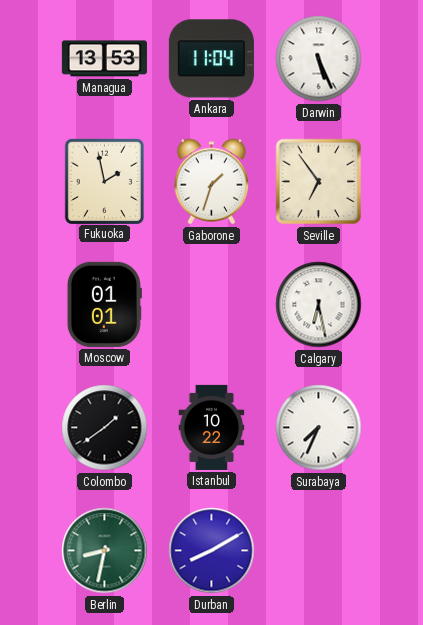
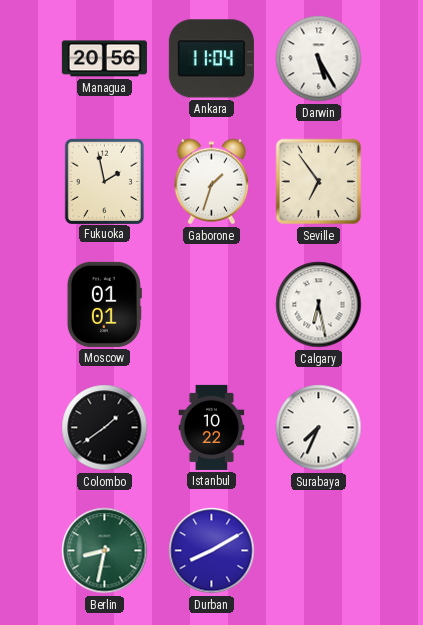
Managua: 13:53 -> 20:56
Darwin: 5:26 -> 5:25
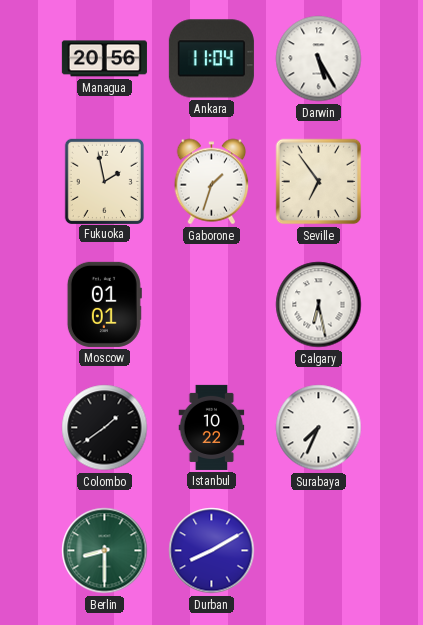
Berlin: 8:32 -> 8:30
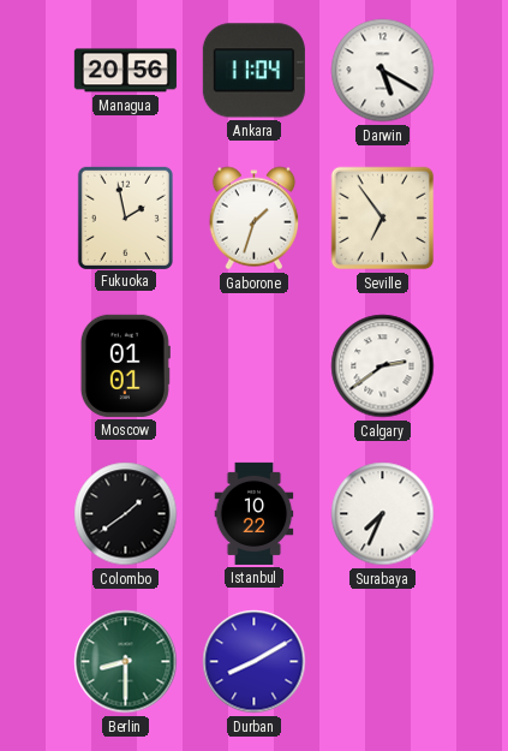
Darwin: 5:25 -> 5:20
Calgary: 6:28 -> 2:39
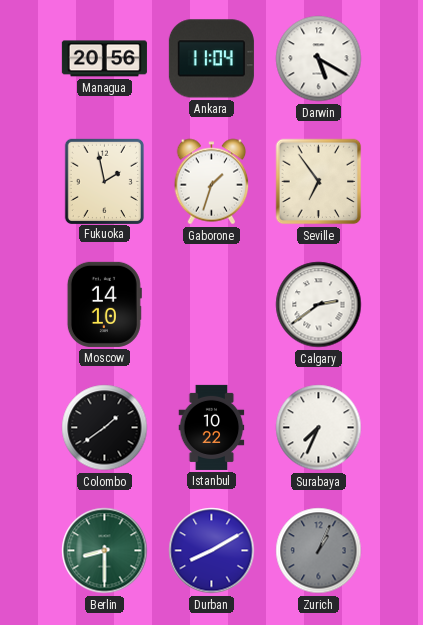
Moscow: 01:01 -> 14:10
Zurich: none -> 1:04
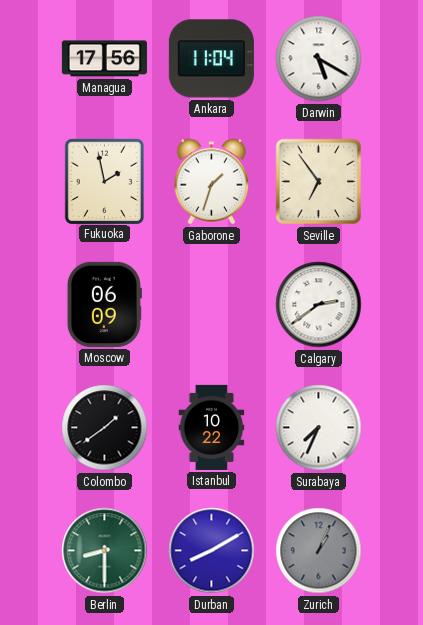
Managua: 20:56 -> 17:56
Moscow: 14:10 -> 06:09
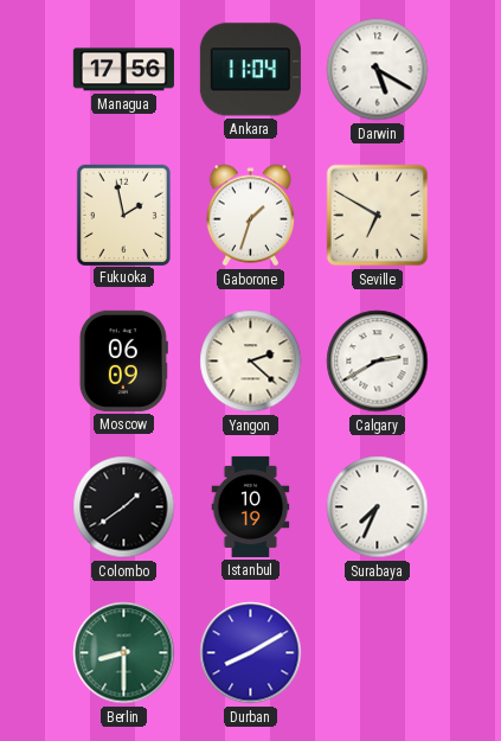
Seville: 6:54 -> 6:50
Yangon: none -> 2:22
Calgary: 2:39 -> 2:40
Istanbul: 10:22 -> 10:19
Zurich: 1:04 -> none
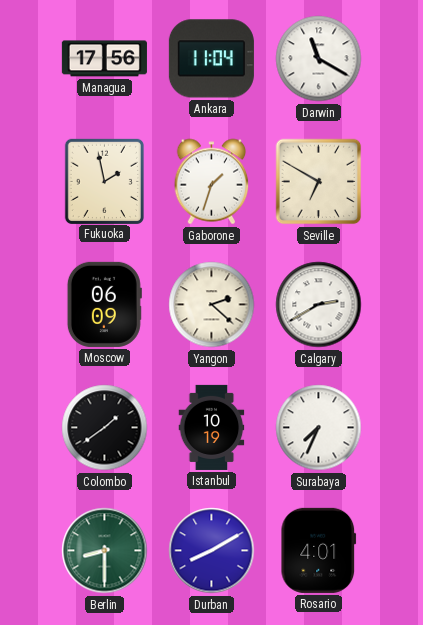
Darwin: 5:20 -> 11:20
Rosario: none -> 4:01
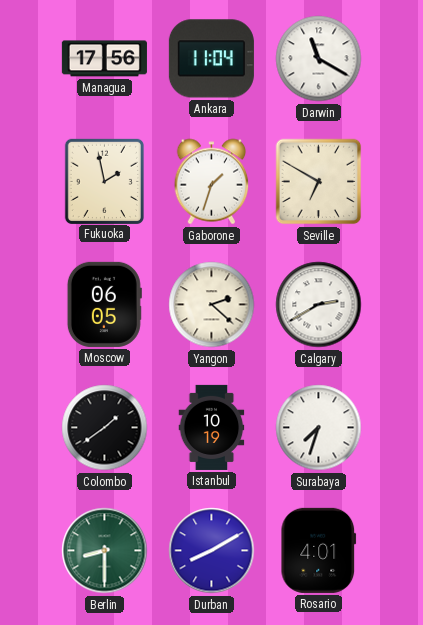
Moscow: 06:09 -> 06:05
Surabaya: 7:34 -> 7:33
